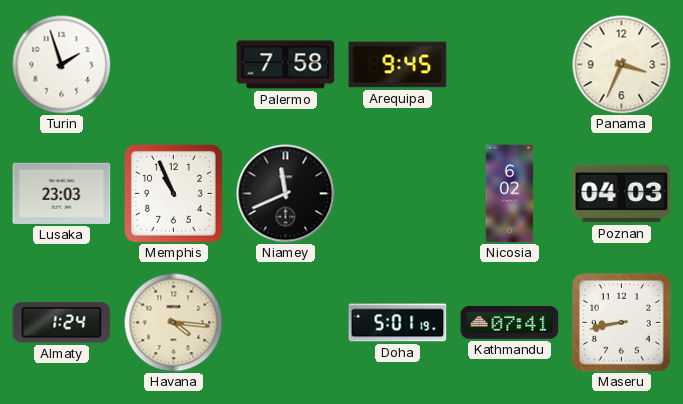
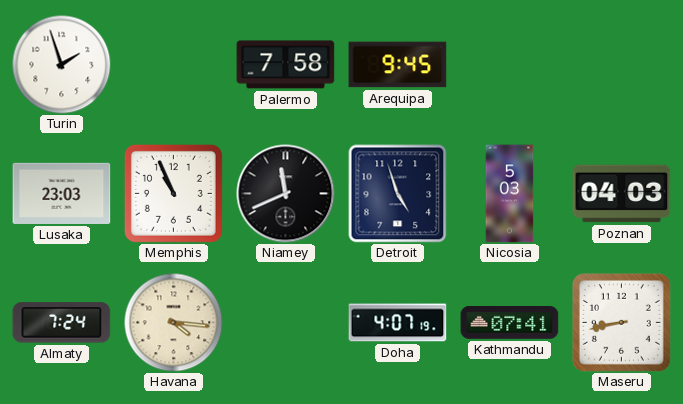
Panama: 3:34 -> none
Detroit: none -> 4:57
Nicosia: 6:02 -> 5:03
Almaty: 1:24 -> 7:24
Doha: 5:01 -> 4:07
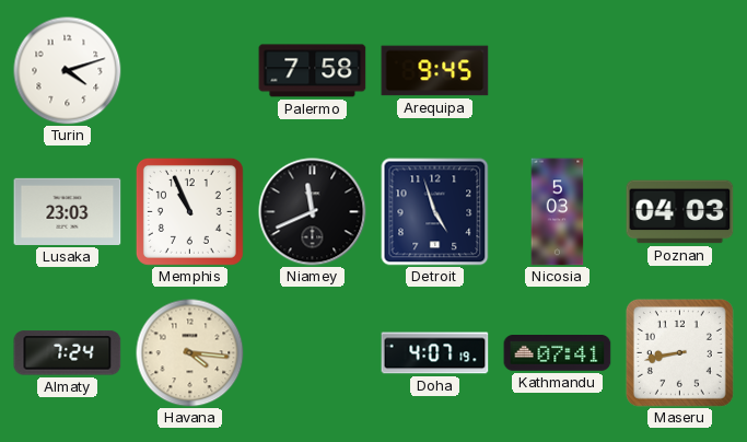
Turin: 1:57 -> 4:12
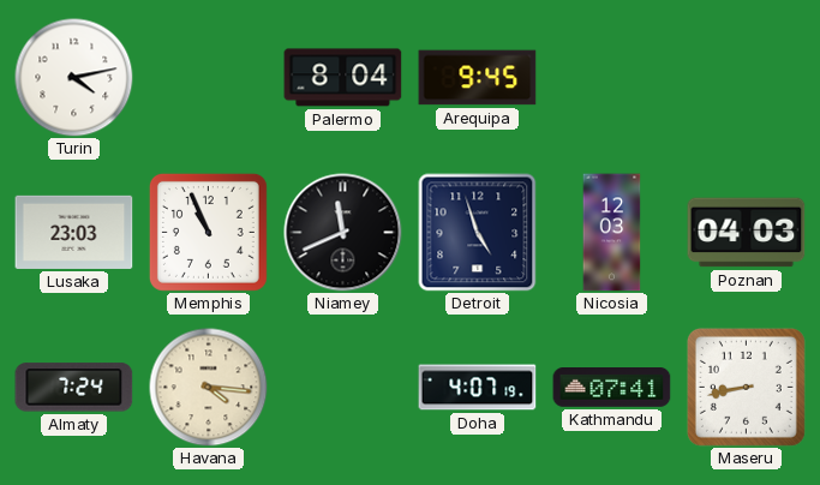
Turin: 4:12 -> 4:13
Palermo: 7:58 -> 8:04
Nicosia: 5:03 -> 12:03
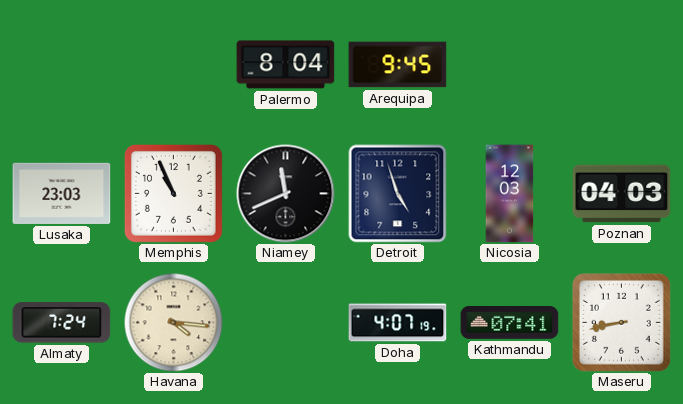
Turin: 4:13 -> none
